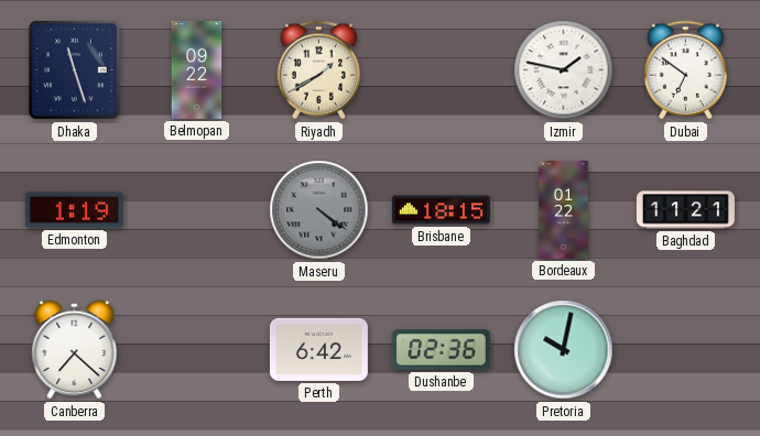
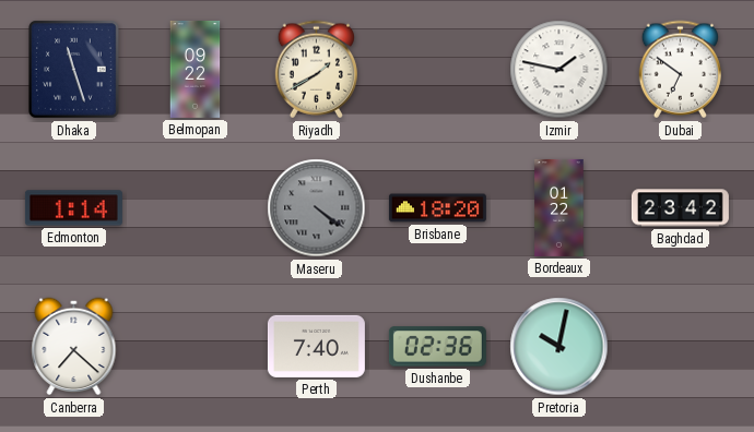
Edmonton: 1:19 -> 1:14
Brisbane: 18:15 -> 18:20
Baghdad: 11:21 -> 23:42
Perth: 6:42 -> 7:40
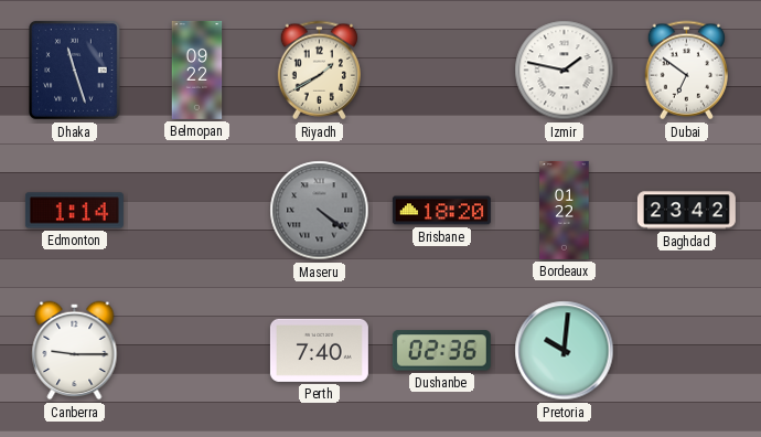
Canberra: 7:22 -> 9:15
Pretoria: 10:02 -> 10:01
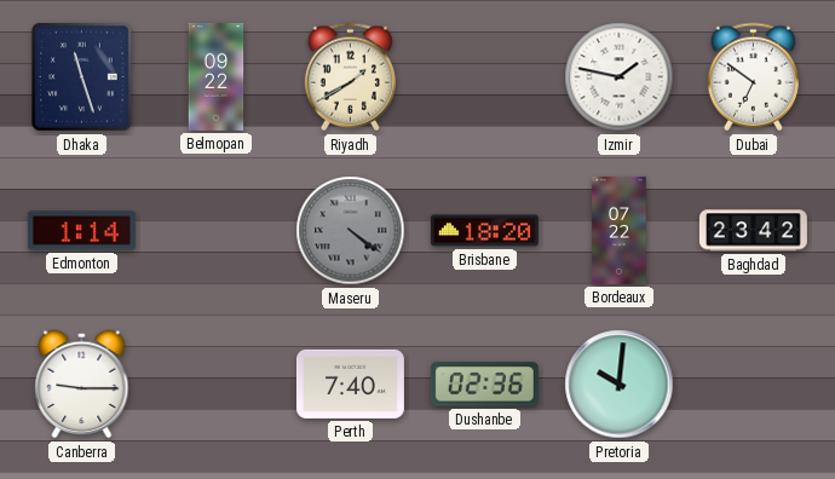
Bordeaux: 01:22 -> 07:22
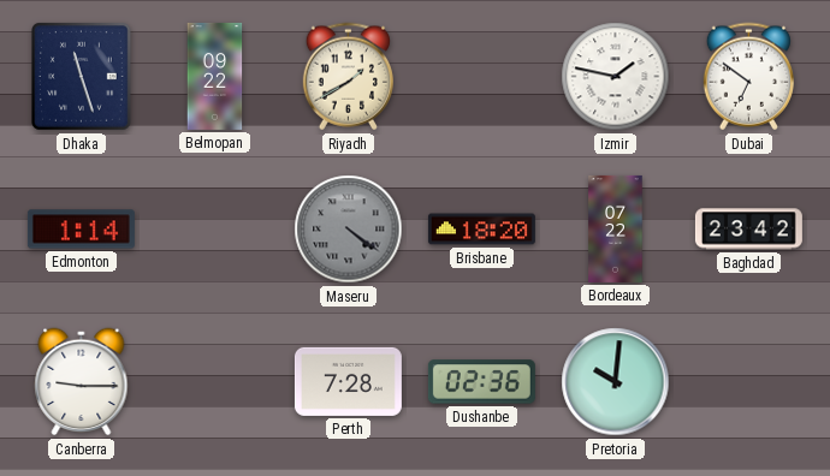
Perth: 7:40 -> 7:28
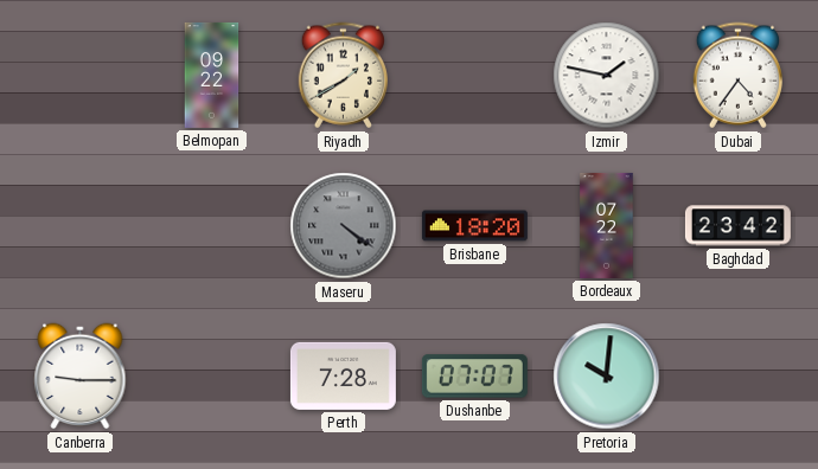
Dhaka: 11:27 -> none
Dubai: 6:51 -> 4:36
Edmonton: 1:14 -> none
Dushanbe: 02:36 -> 07:07
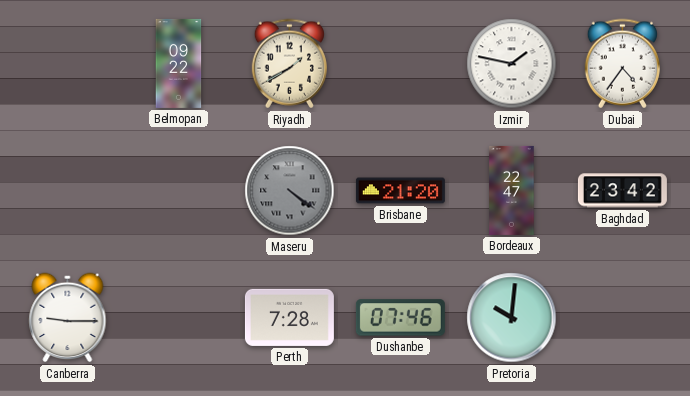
Brisbane: 18:20 -> 21:20
Bordeaux: 07:22 -> 22:47
Dushanbe: 07:07 -> 07:46
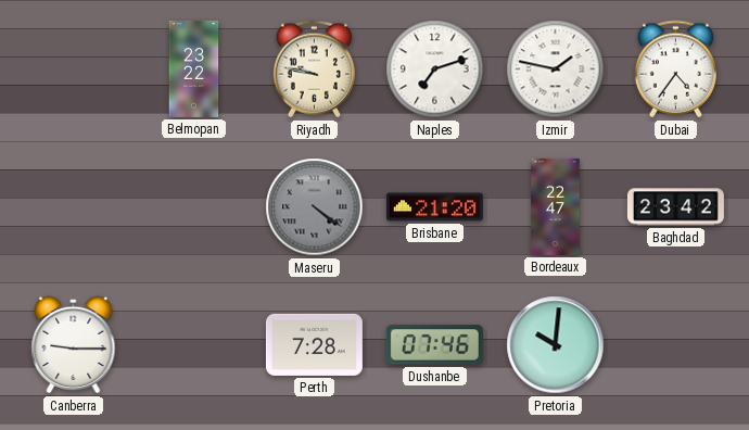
Belmopan: 09:22 -> 23:22
Riyadh: 1:40 -> 9:47
Naples: none -> 7:12
